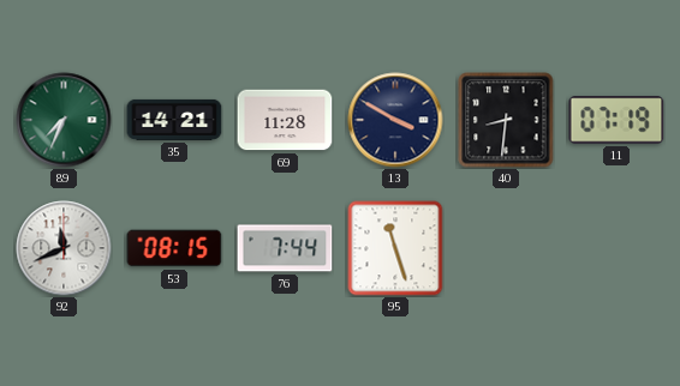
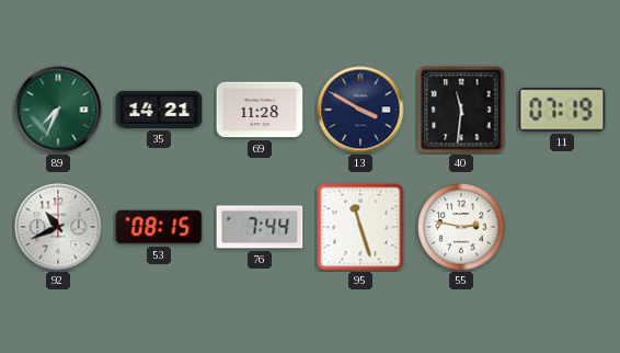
40: 8:31 -> 11:31
92: 11:41 -> 10:41
55: none -> 2:47
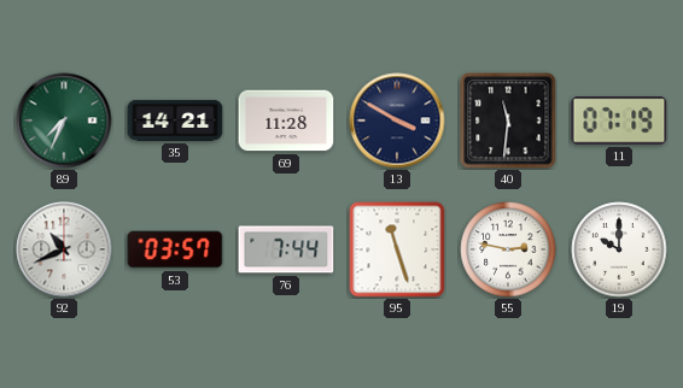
53: 08:15 -> 03:57
19: none -> 10:00
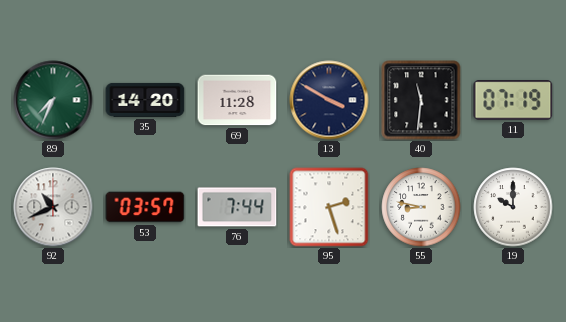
35: 14:21 -> 14:20
95: 11:27 -> 2:27
55: 2:47 -> 8:47
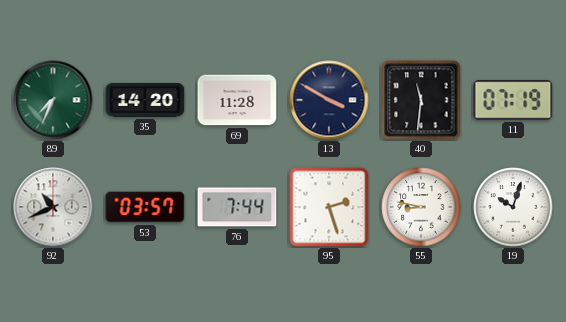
19: 10:00 -> 10:03
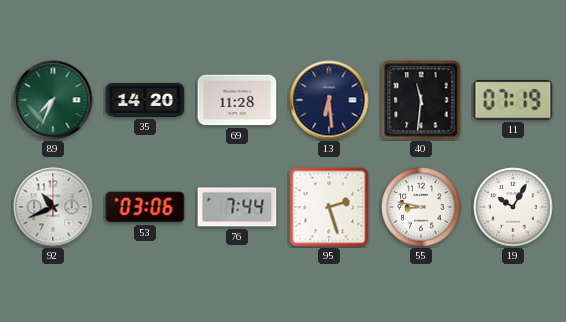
13: 3:50 -> 6:29
53: 03:57 -> 03:06
19: 10:03 -> 10:05
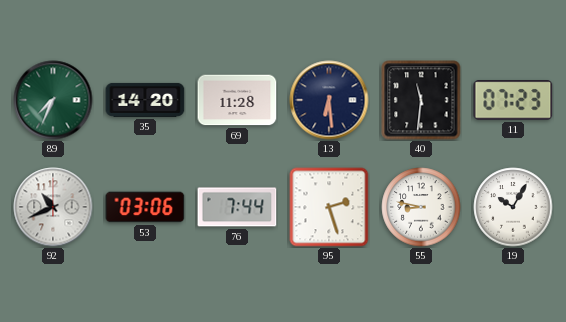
11: 07:19 -> 07:23
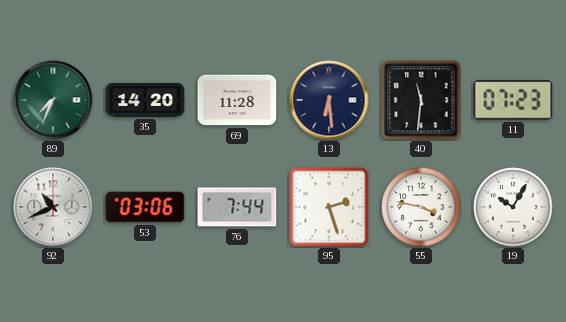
55: 8:47 -> 3:47
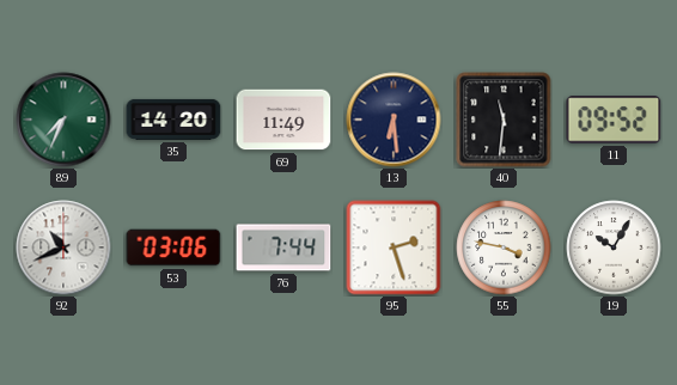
69: 11:28 -> 11:49
11: 07:23 -> 09:52
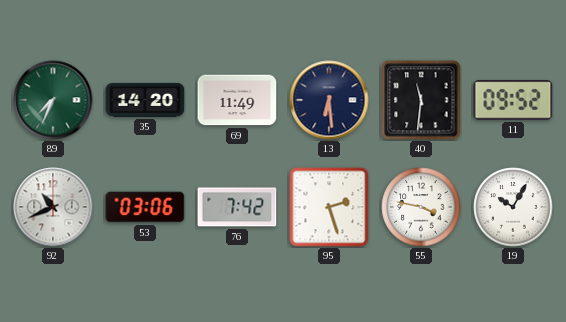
76: 7:44 -> 7:42
